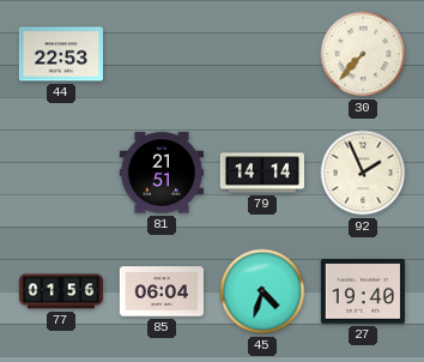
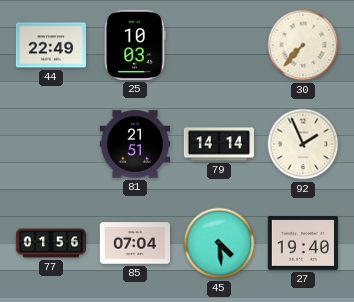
44: 22:53 -> 22:49
25: none -> 10:03
85: 06:04 -> 07:04
45: 4:33 -> 4:29
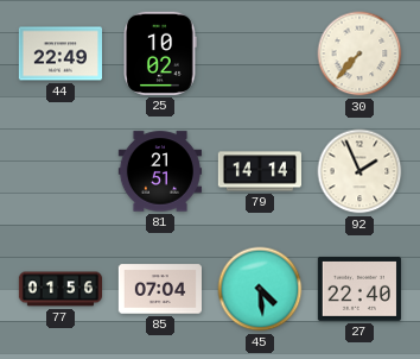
25: 10:03 -> 10:02
27: 19:40 -> 22:40
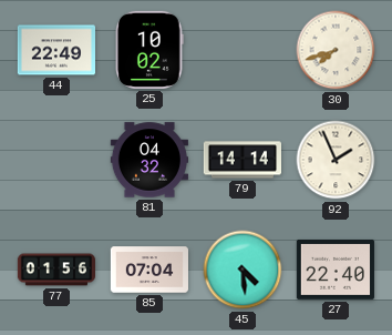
30: 7:37 -> 7:42
81: 21:51 -> 04:32
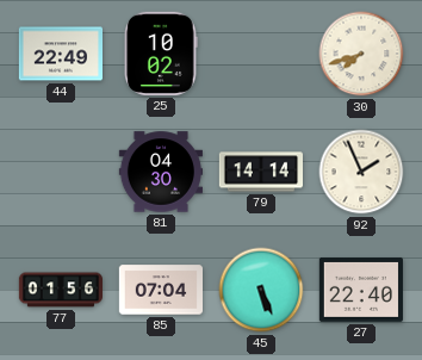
81: 04:32 -> 04:30
45: 4:29 -> 5:26
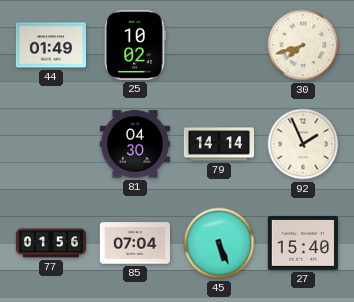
44: 22:49 -> 01:49
27: 22:40 -> 15:40
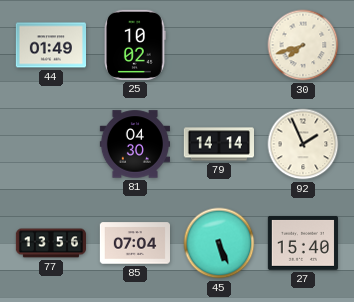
77: 01:56 -> 13:56
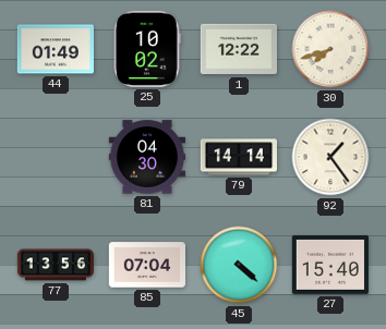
1: none -> 12:22
92: 1:56 -> 1:24
45: 5:26 -> 4:22
